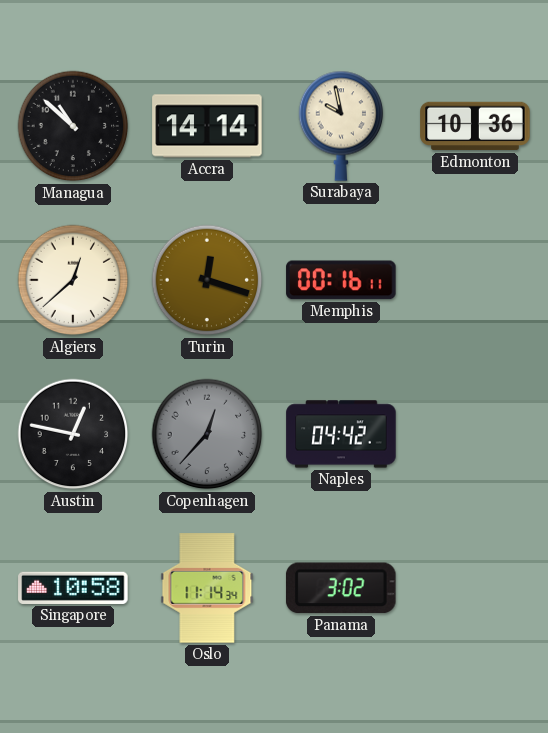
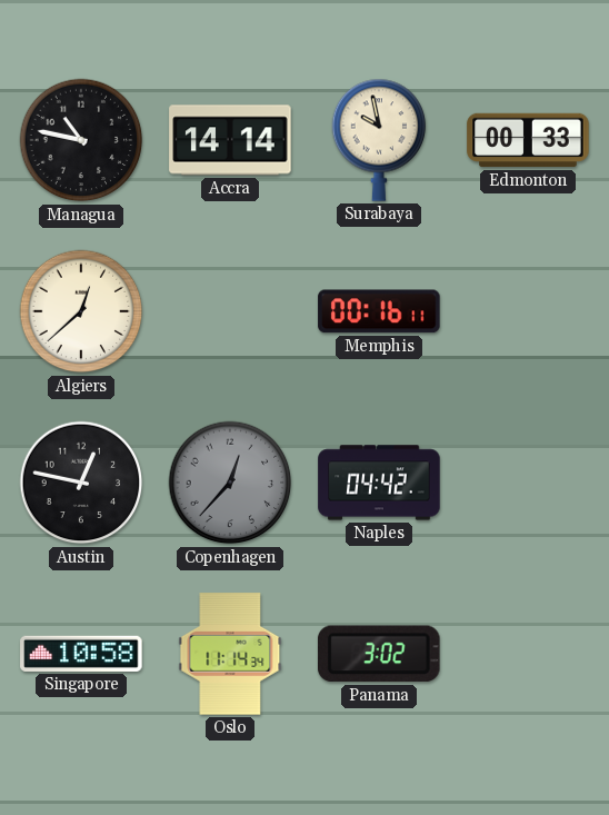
Managua: 10:52 -> 10:47
Edmonton: 10:36 -> 00:33
Turin: 12:18 -> none
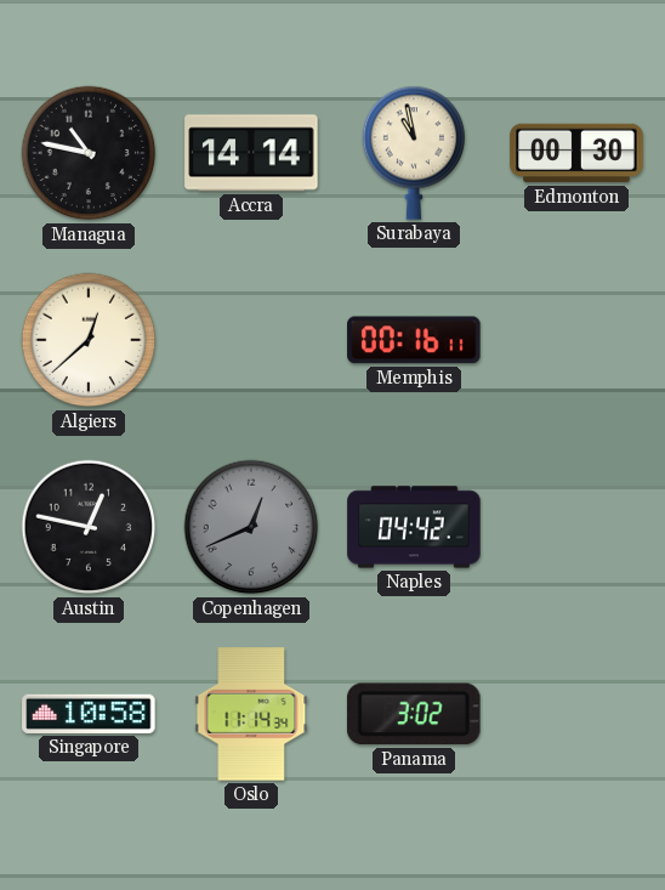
Surabaya: 9:58 -> 10:58
Edmonton: 00:33 -> 00:30
Copenhagen: 12:37 -> 12:41
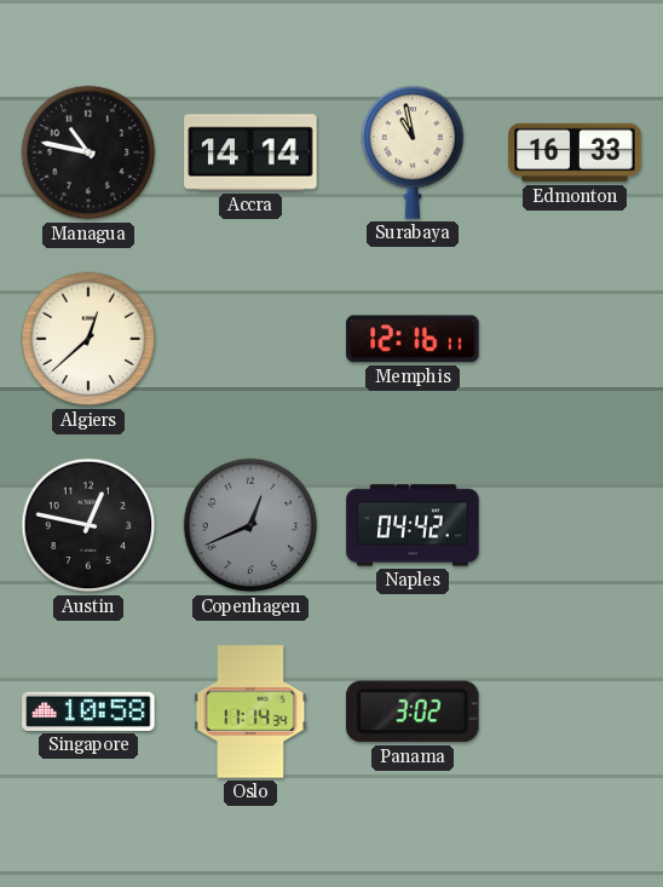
Edmonton: 00:30 -> 16:33
Memphis: 00:16 -> 12:16
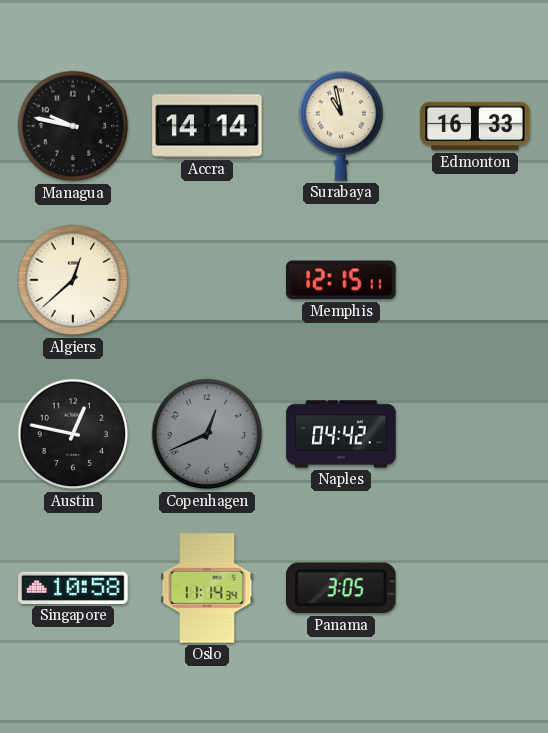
Managua: 10:47 -> 9:47
Memphis: 12:16 -> 12:15
Panama: 3:02 -> 3:05
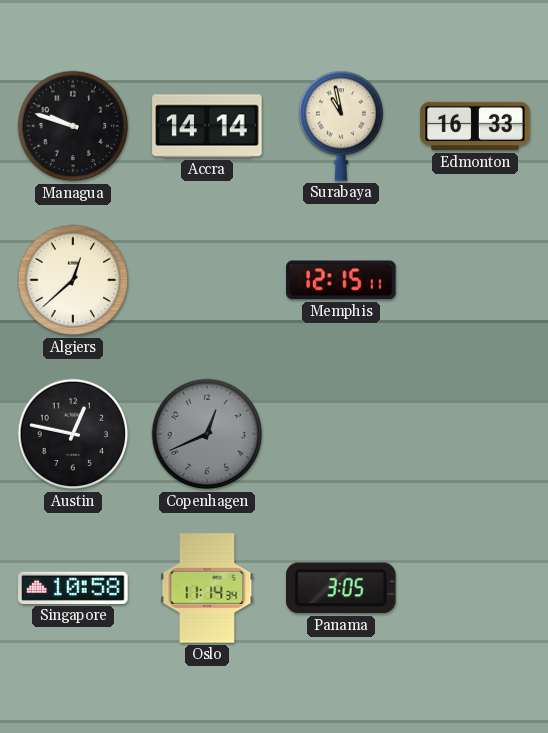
Managua: 9:47 -> 9:48
Naples: 04:42 -> none
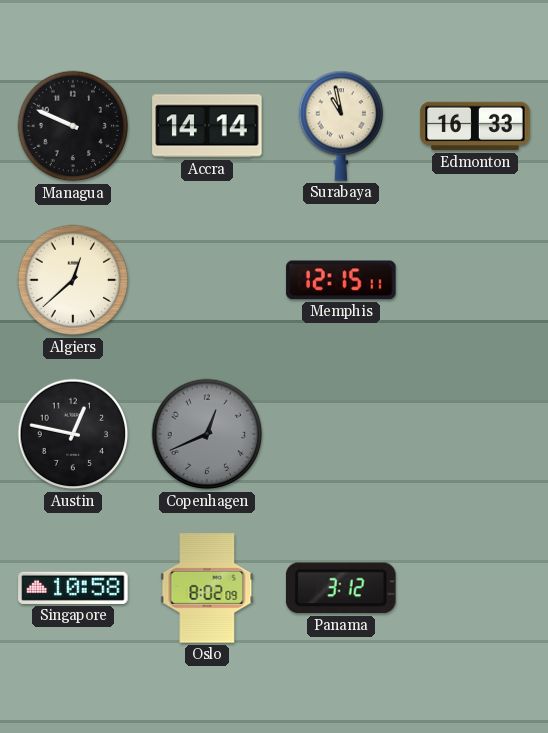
Managua: 9:48 -> 9:49
Oslo: 11:14 -> 8:02
Panama: 3:05 -> 3:12
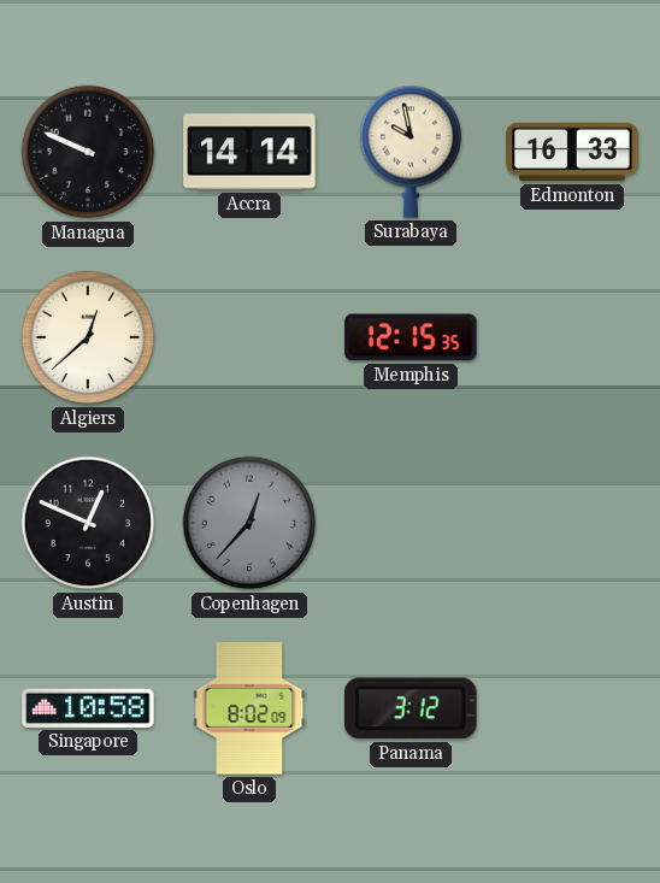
Surabaya: 10:58 -> 9:58
Memphis: 12:15:11 -> 12:15:35
Austin: 12:47 -> 12:49
Copenhagen: 12:41 -> 12:37
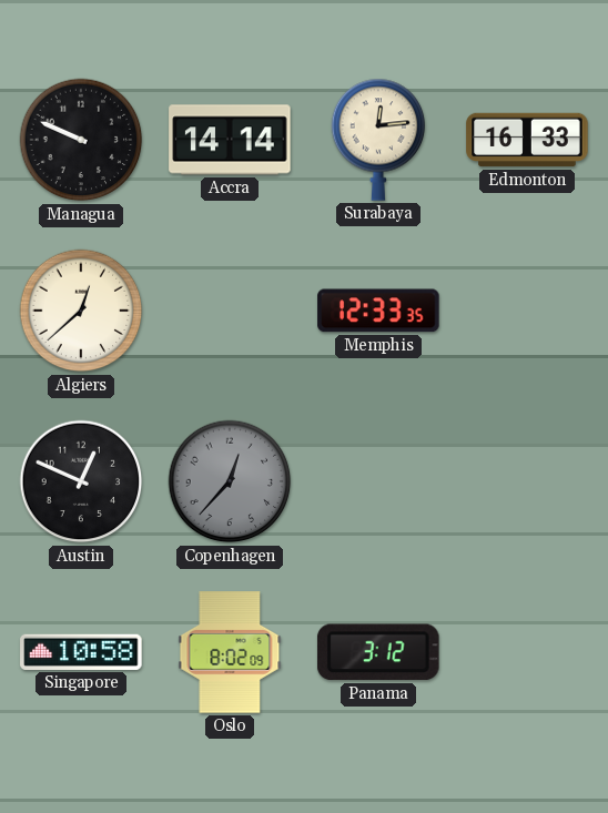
Surabaya: 9:58 -> 12:14
Memphis: 12:15 -> 12:33
